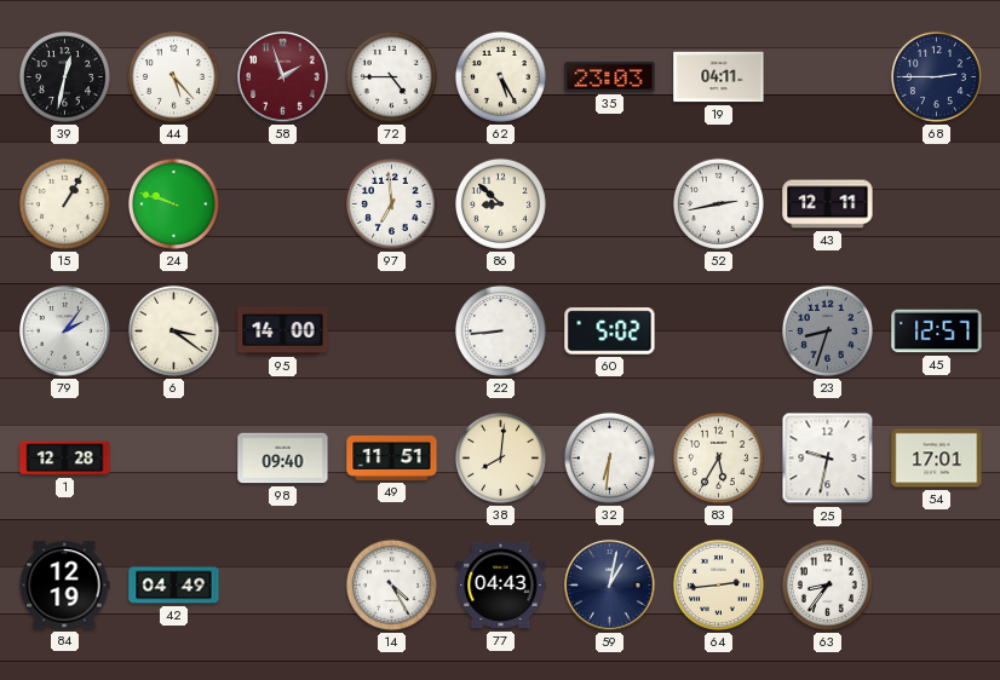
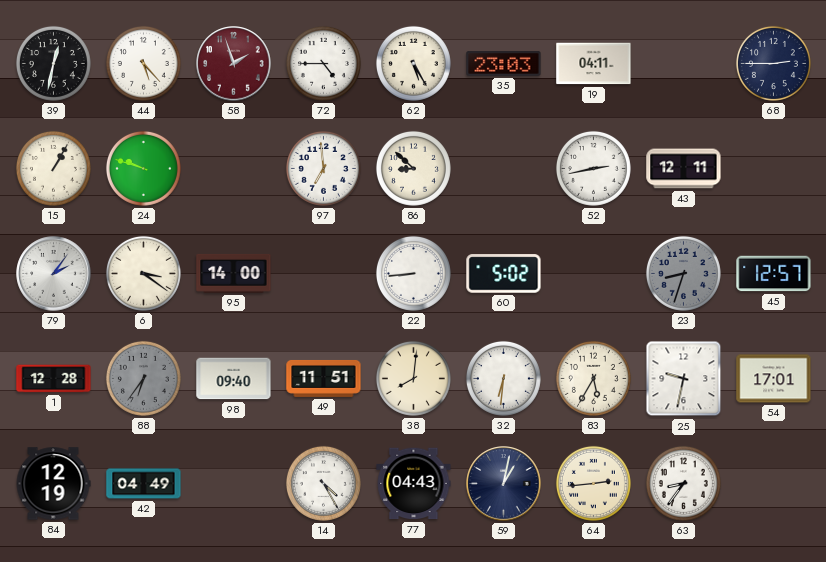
88: none -> 6:36
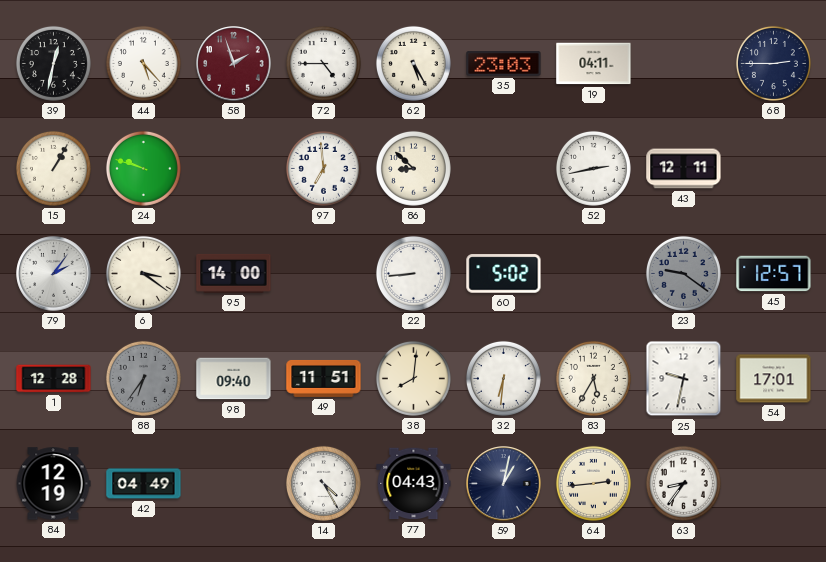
23: 8:33 -> 9:21
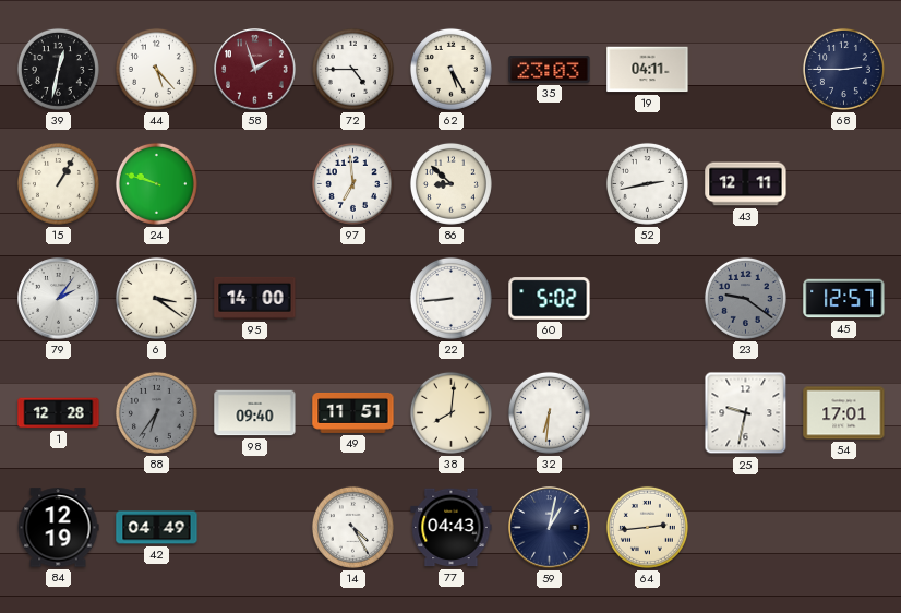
83: 5:35 -> none
63: 8:36 -> none
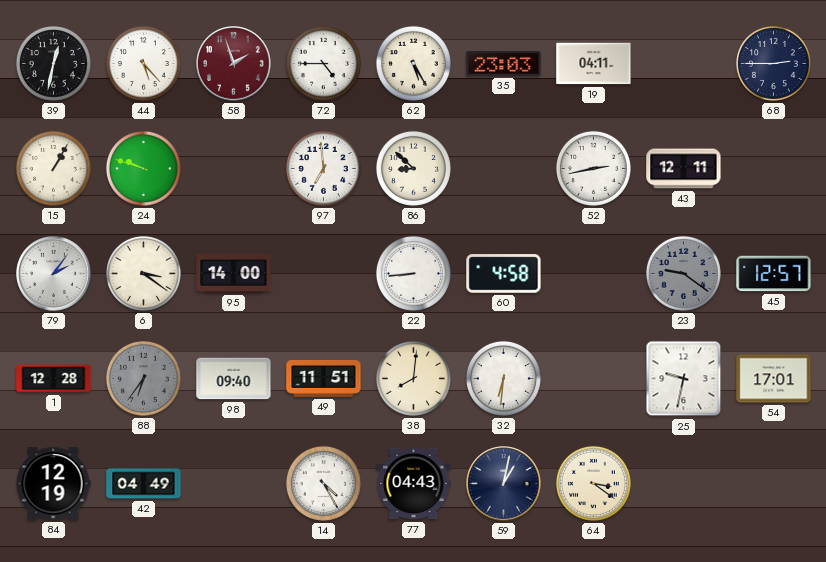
60: 5:02 -> 4:58
64: 2:44 -> 3:21
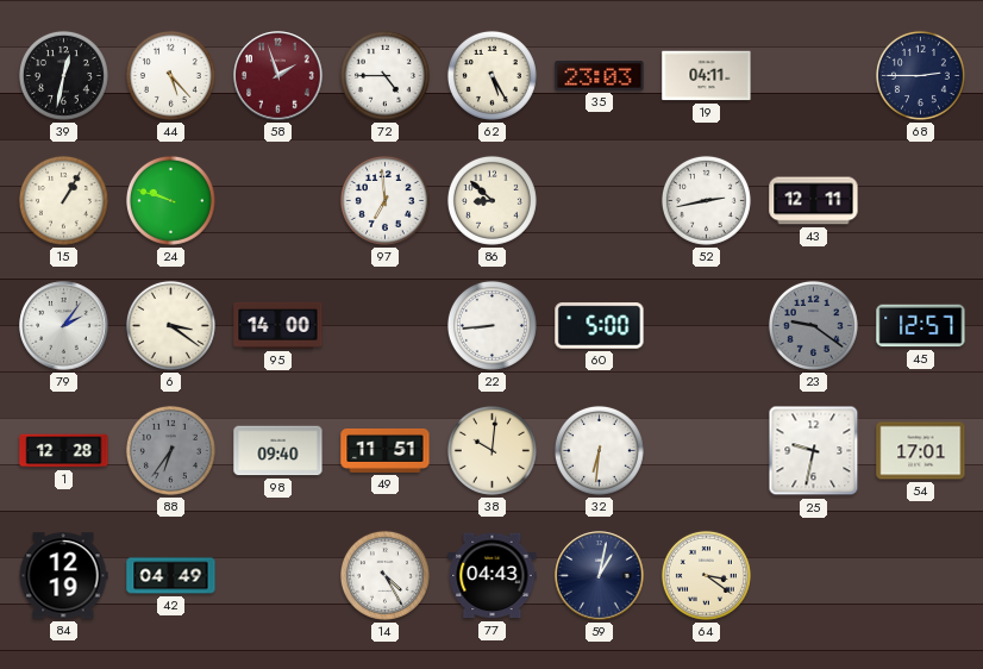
60: 4:58 -> 5:00
38: 8:01 -> 10:01
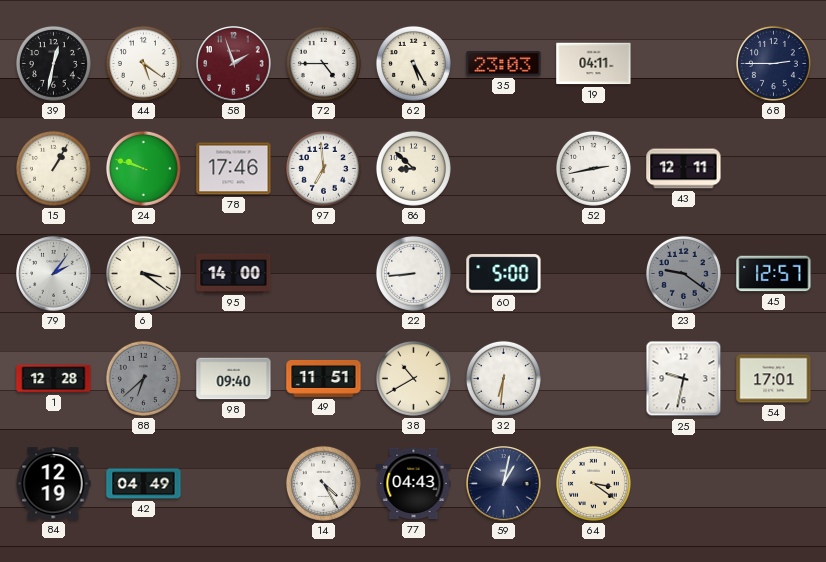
44: 5:23 -> 5:21
78: none -> 17:46
88: 6:36 -> 6:38
38: 10:01 -> 10:40
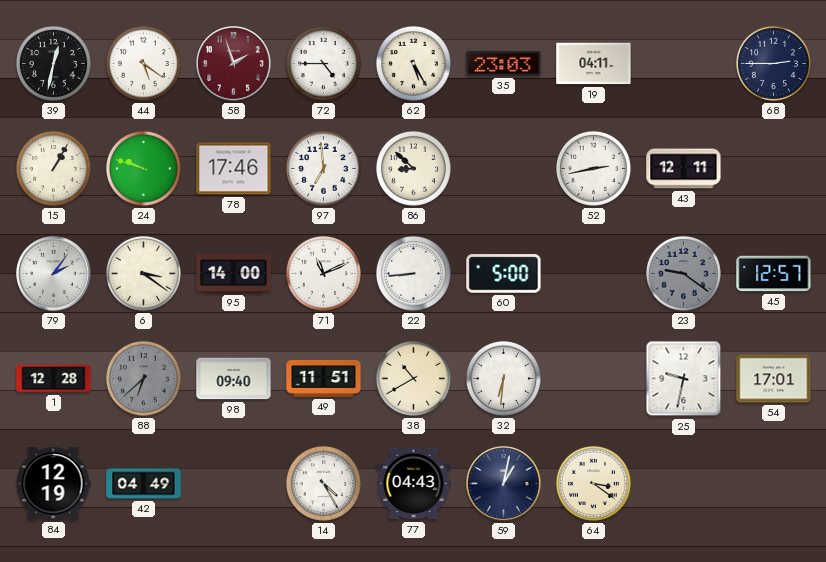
71: none -> 11:11
